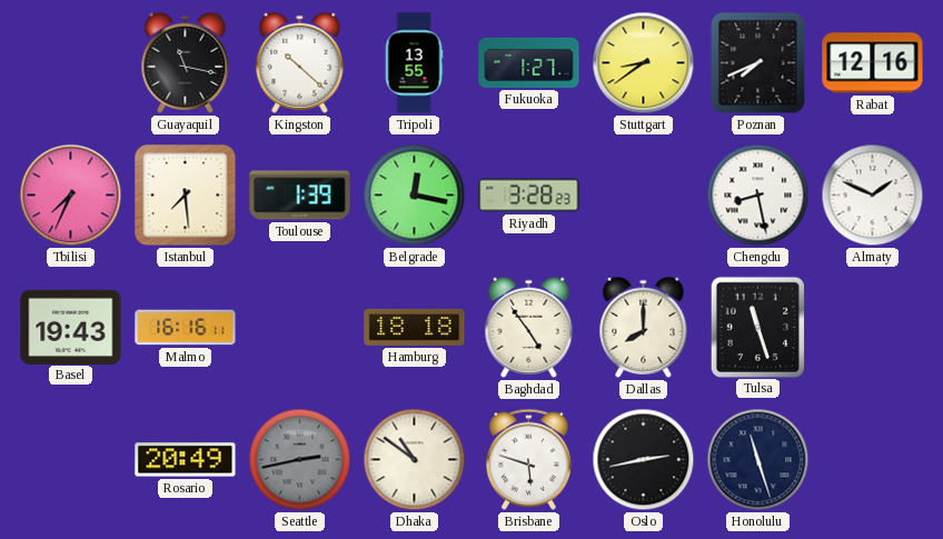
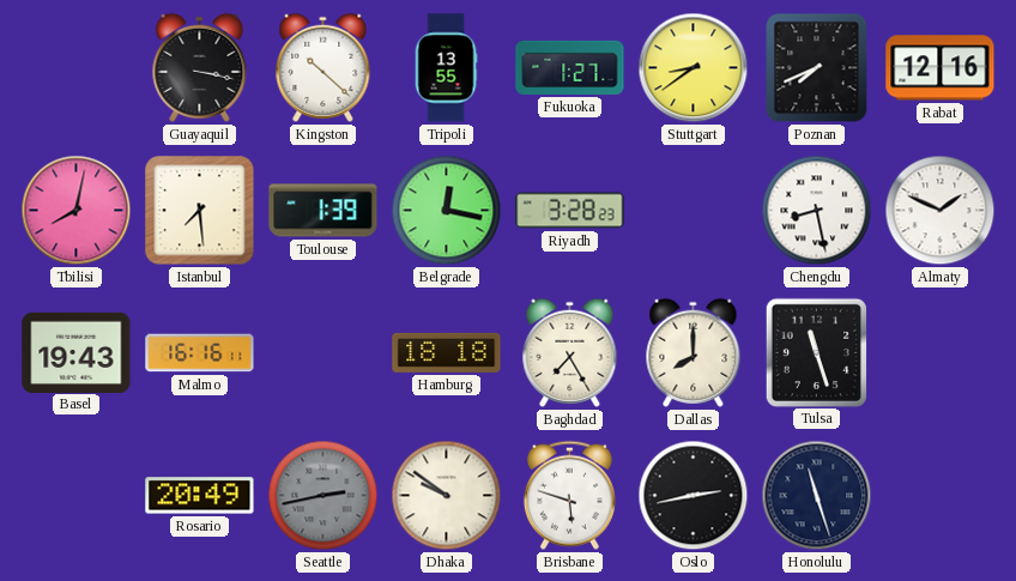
Guayaquil: 11:17 -> 3:17
Tbilisi: 7:34 -> 8:02
Baghdad: 4:54 -> 7:25
Dhaka: 10:51 -> 9:51
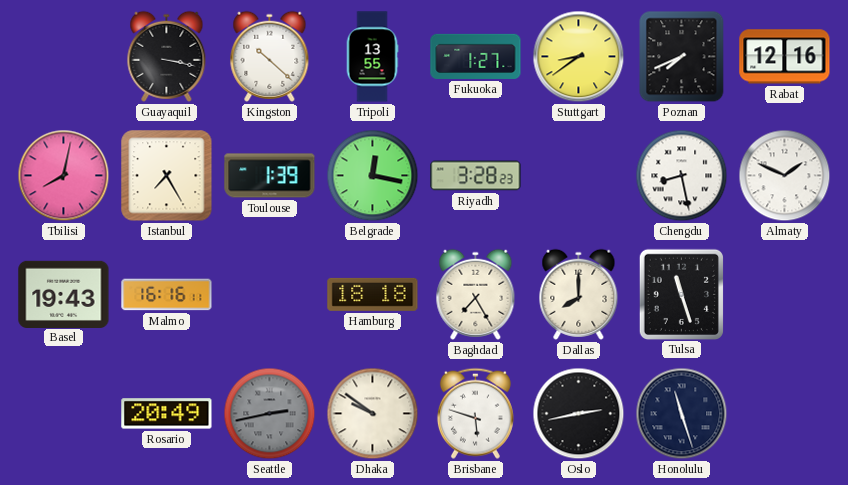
Istanbul: 7:29 -> 7:25
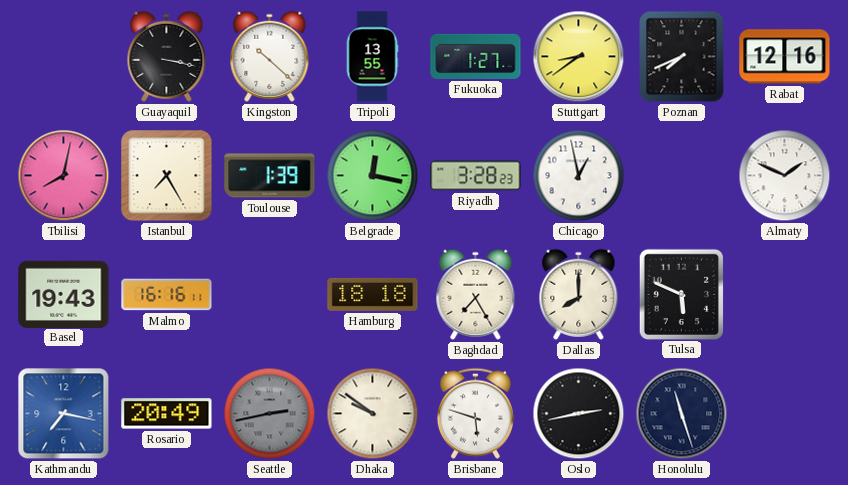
Chicago: none -> 12:58
Chengdu: 8:28 -> none
Tulsa: 11:27 -> 5:49
Kathmandu: none -> 7:17
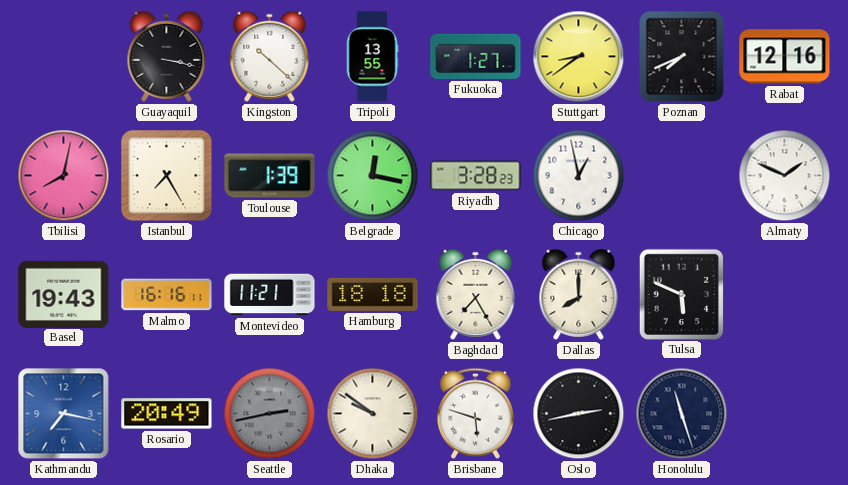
Montevideo: none -> 11:21
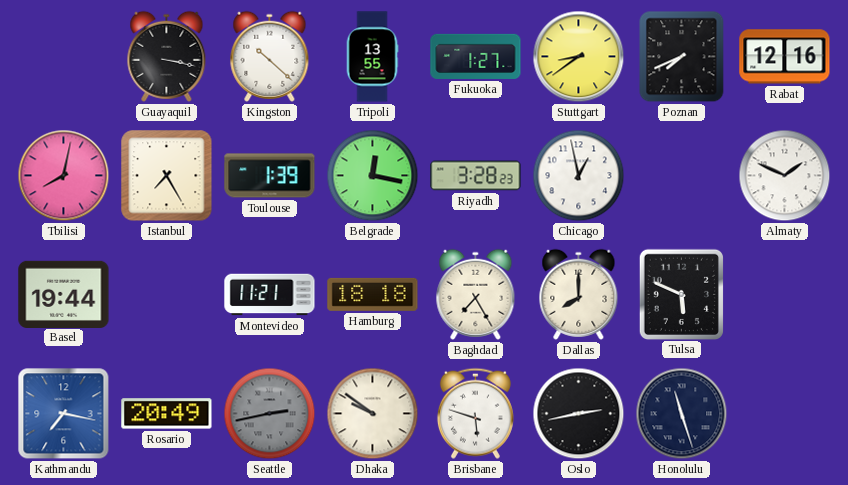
Basel: 19:43 -> 19:44
Malmo: 16:16 -> none
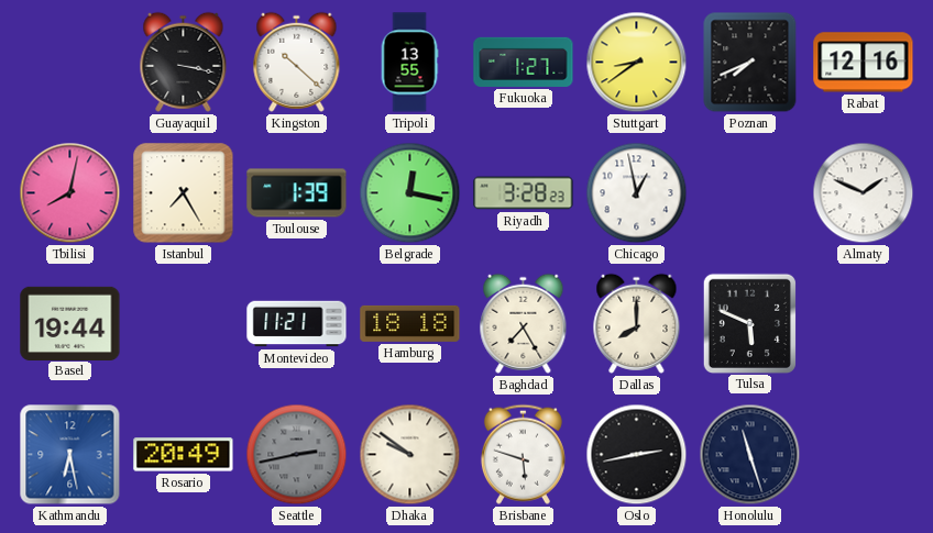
Kathmandu: 7:17 -> 6:28
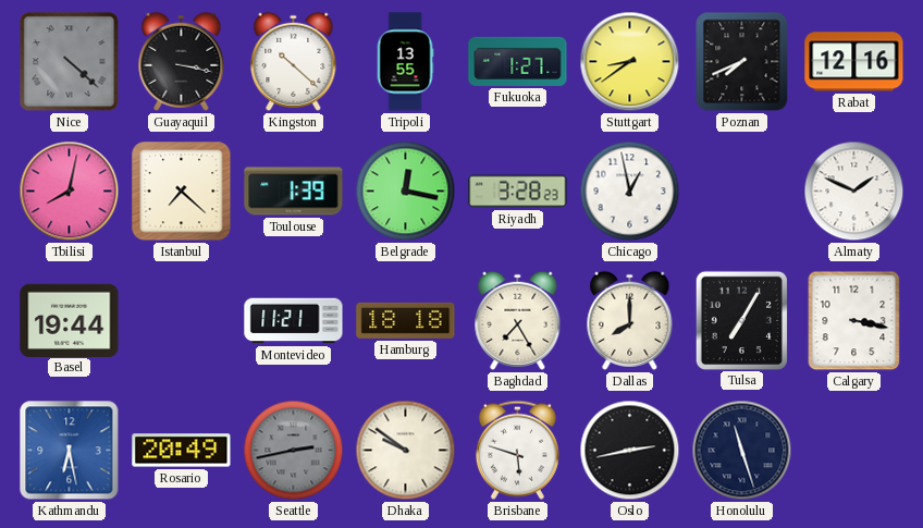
Nice: none -> 4:22
Istanbul: 7:25 -> 7:22
Tulsa: 5:49 -> 7:05
Calgary: none -> 3:17
